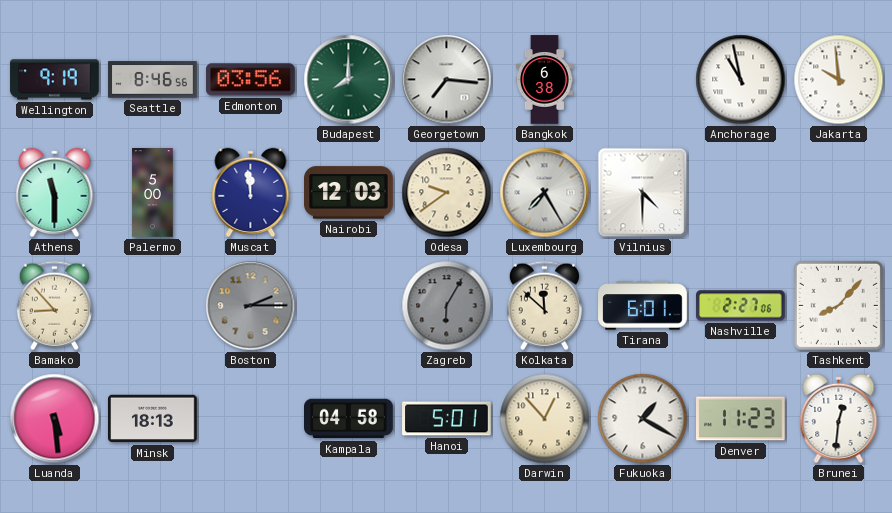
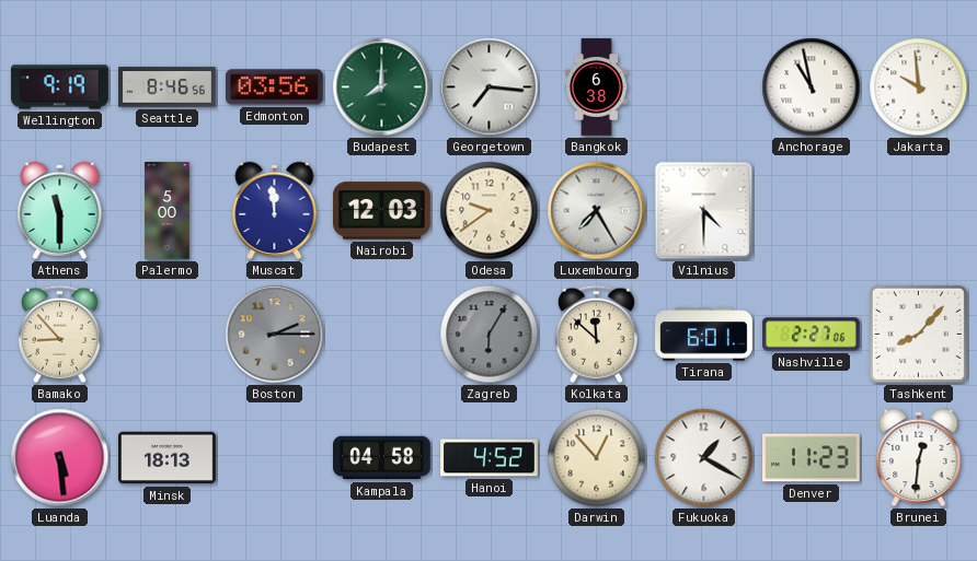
Hanoi: 5:01 -> 4:52
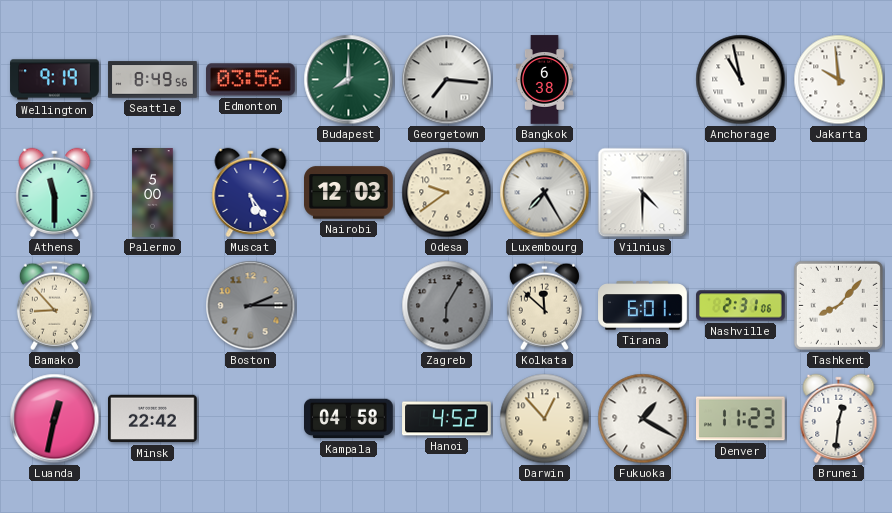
Seattle: 8:46 -> 8:49
Muscat: 11:59 -> 5:24
Nashville: 2:27 -> 2:31
Luanda: 5:29 -> 12:32
Minsk: 18:13 -> 22:42
